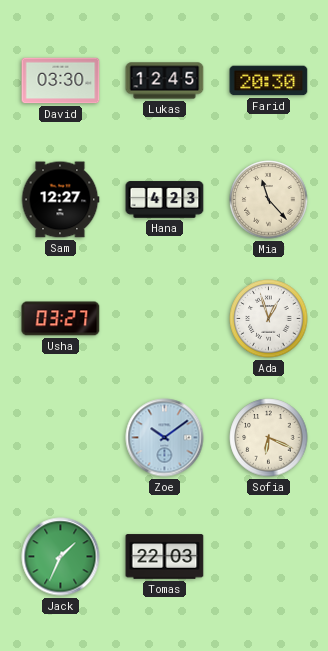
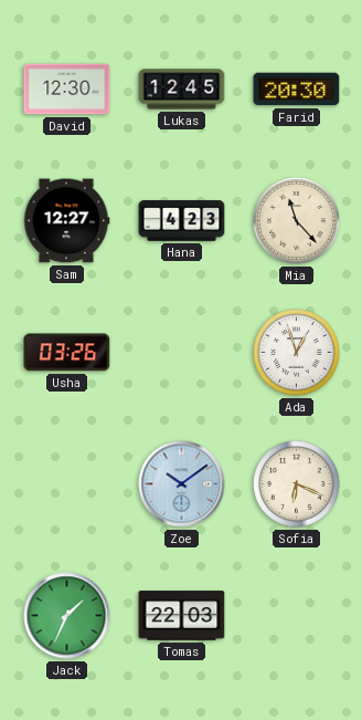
David: 03:30 -> 12:30
Usha: 03:27 -> 03:26
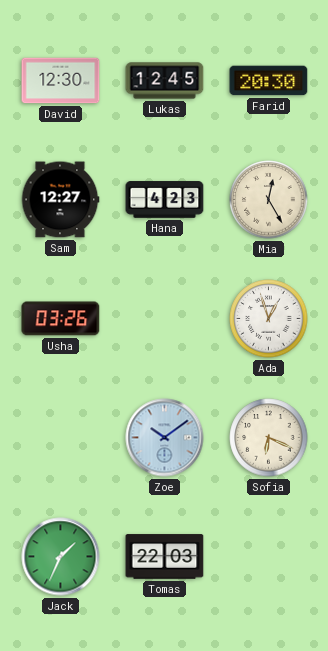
Mia: 11:23 -> 12:25
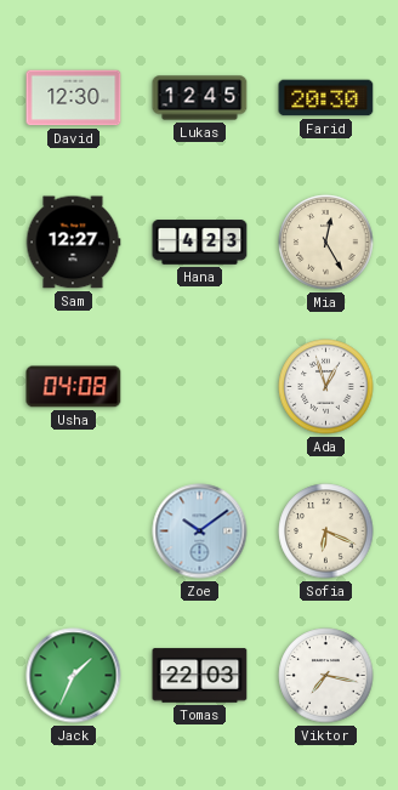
Usha: 03:26 -> 04:08
Viktor: none -> 7:17
